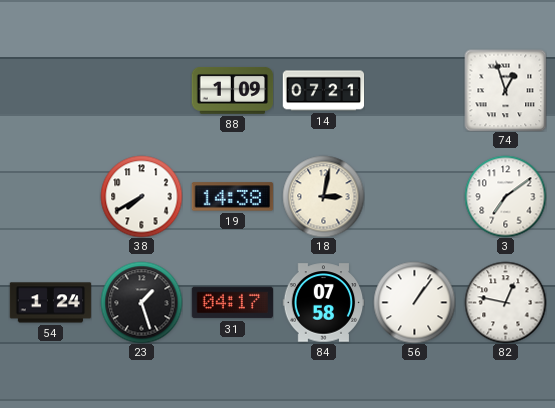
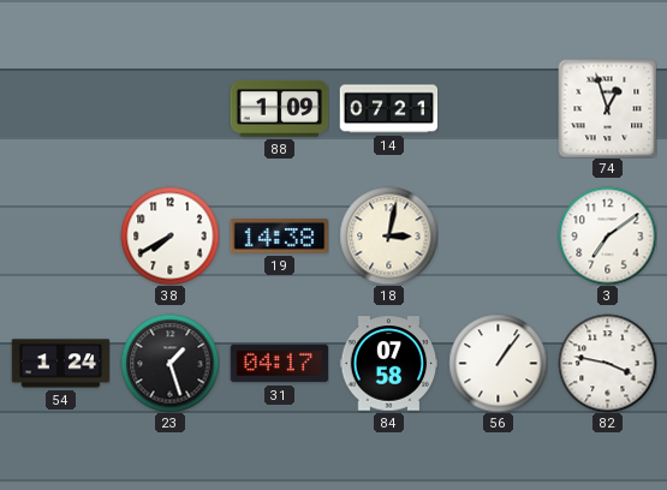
82: 12:47 -> 3:47
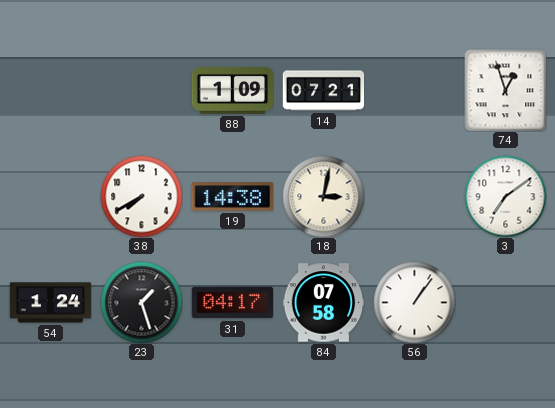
82: 3:47 -> none
